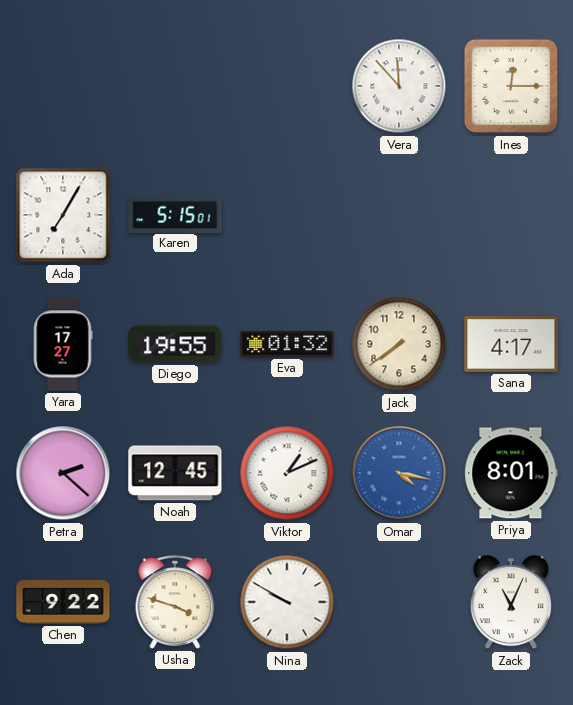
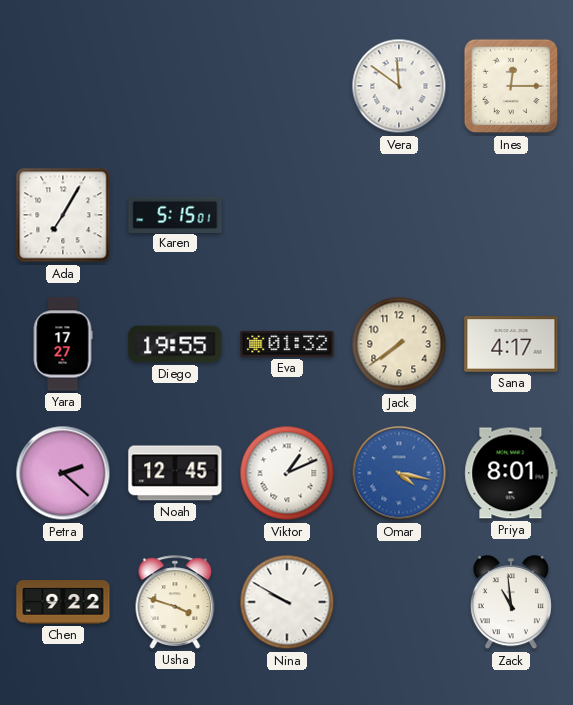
Vera: 11:53 -> 11:51
Zack: 11:04 -> 10:59
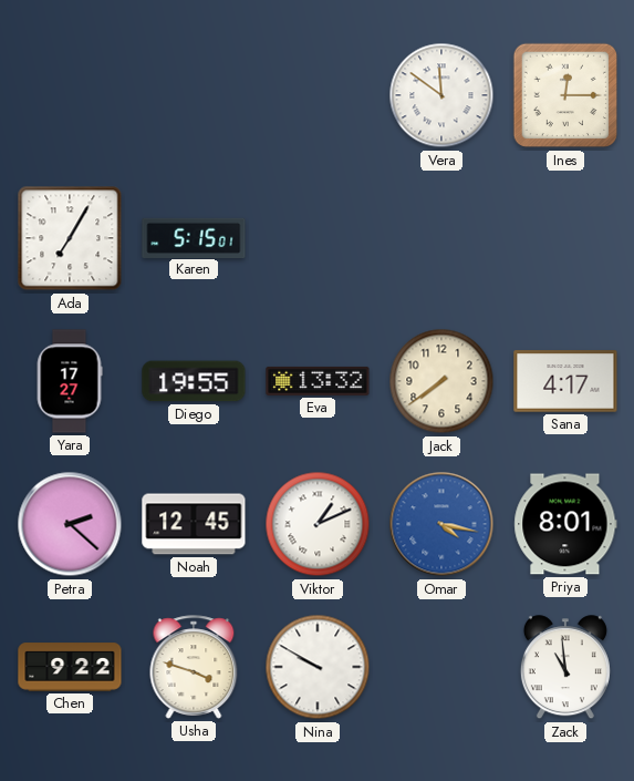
Eva: 01:32 -> 13:32
